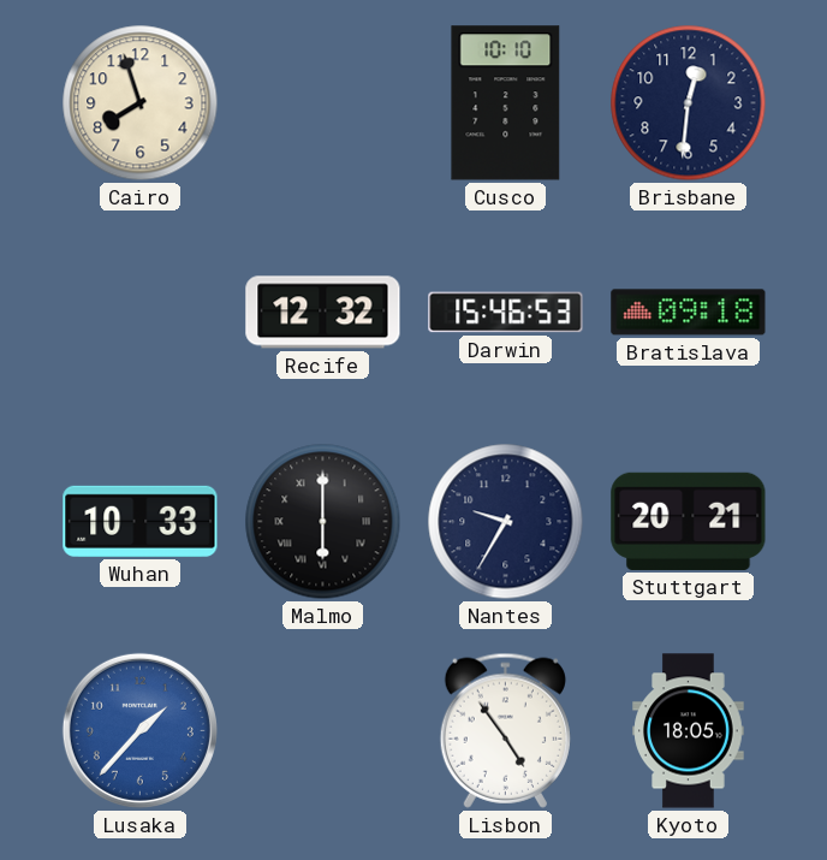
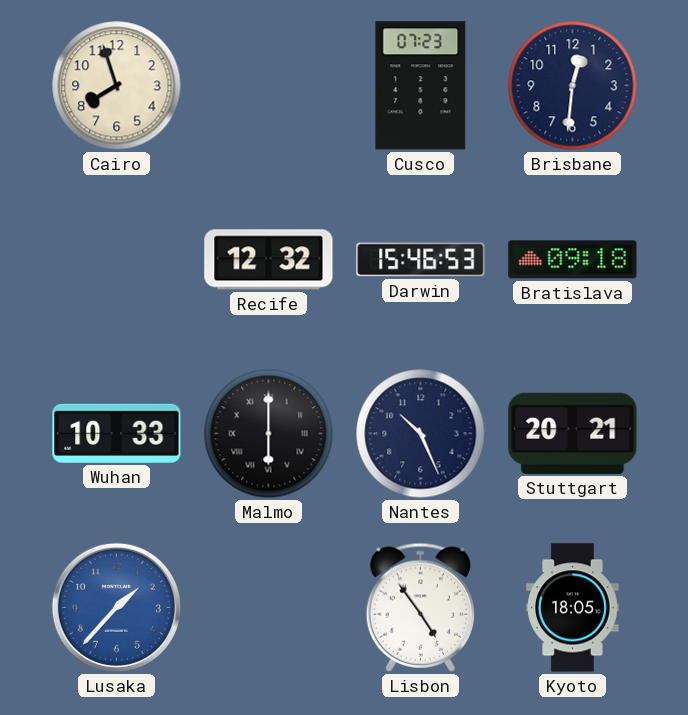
Cusco: 10:10 -> 07:23
Nantes: 9:35 -> 10:26
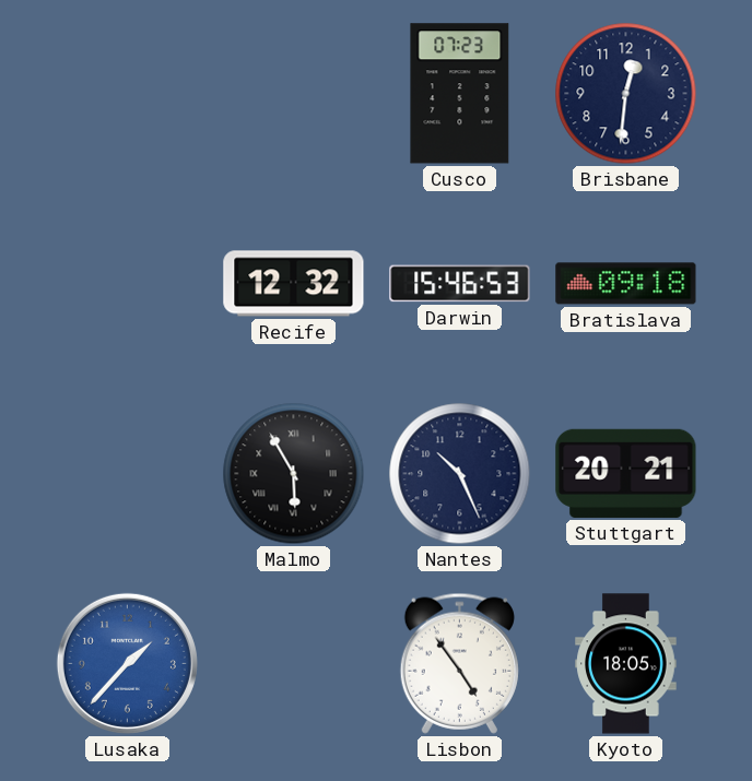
Cairo: 7:57 -> none
Wuhan: 10:33 -> none
Malmo: 6:00 -> 5:55
